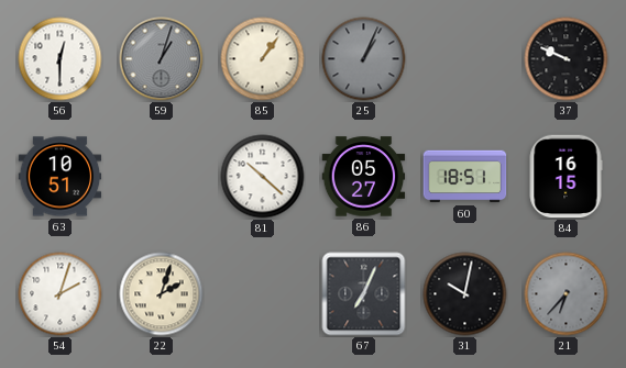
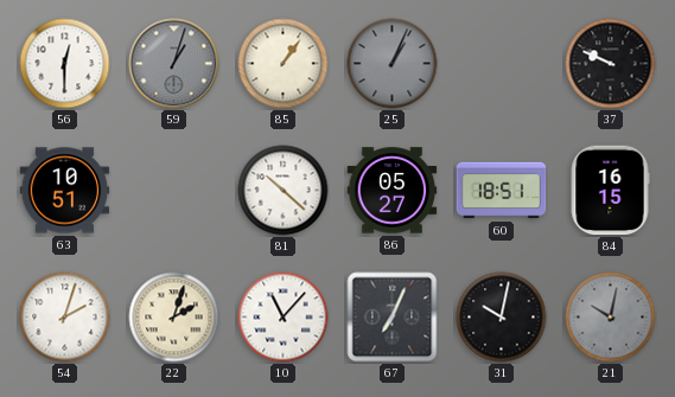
10: none -> 11:07
21: 6:37 -> 10:02
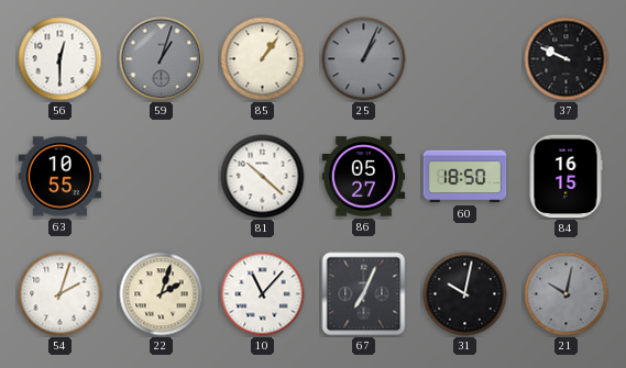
63: 10:51 -> 10:55
60: 18:51 -> 18:50
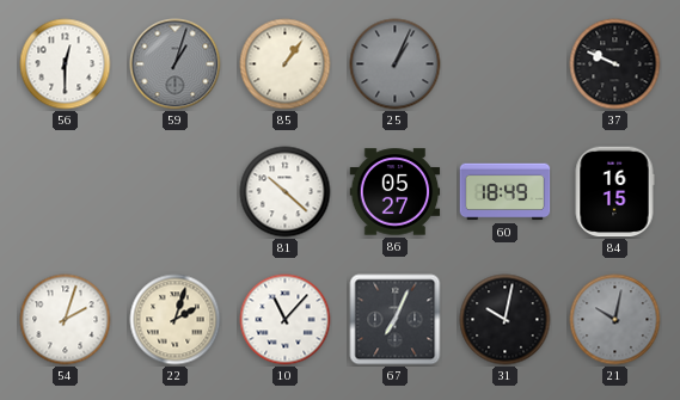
63: 10:55 -> none
60: 18:50 -> 18:49
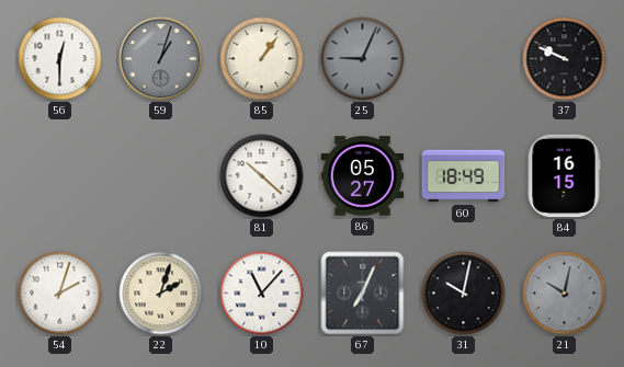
25: 1:04 -> 9:04
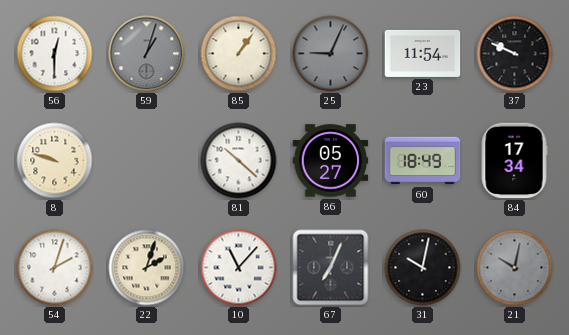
23: none -> 11:54
8: none -> 9:48
84: 16:15 -> 17:34
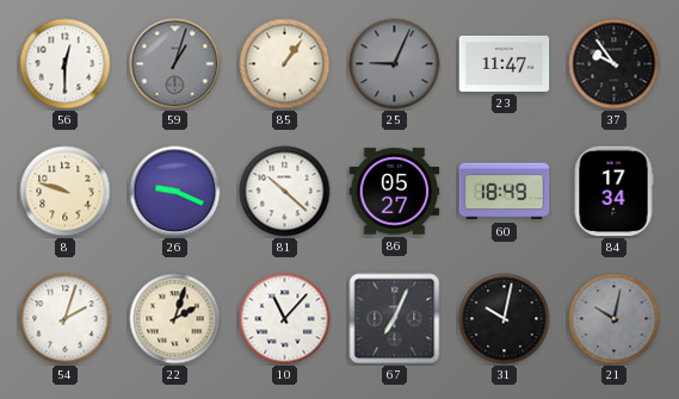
23: 11:54 -> 11:47
37: 9:49 -> 9:54
26: none -> 9:19
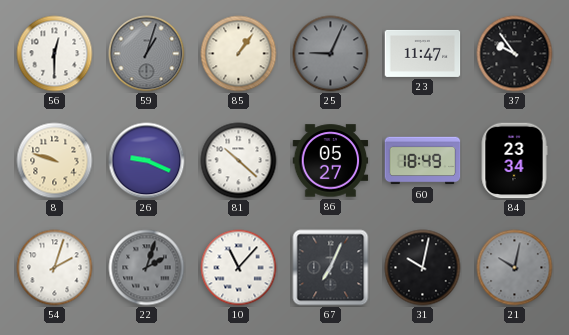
84: 17:34 -> 23:34
22 dial: cream -> grey
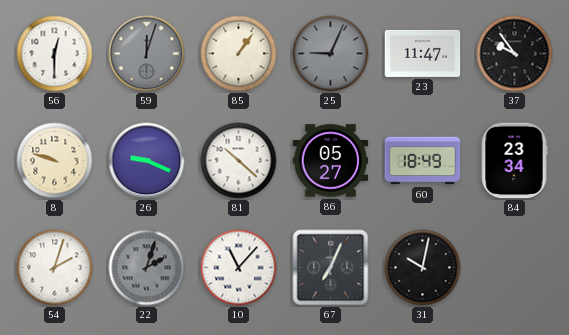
59: 1:03 -> 12:03
21: 10:02 -> none
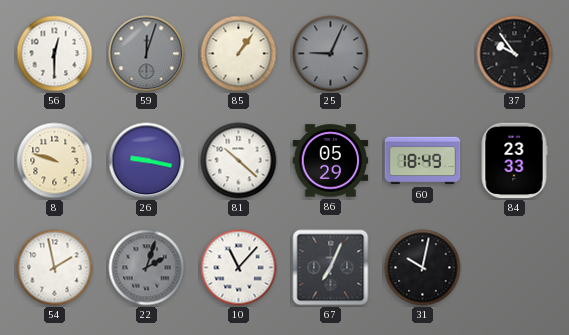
23: 11:47 -> none
26: 9:19 -> 9:17
86: 05:27 -> 05:29
84: 23:34 -> 23:33
54: 2:03 -> 1:58
